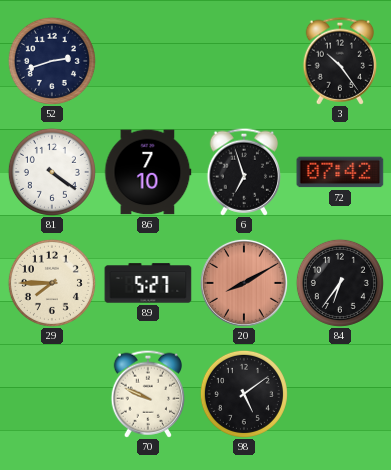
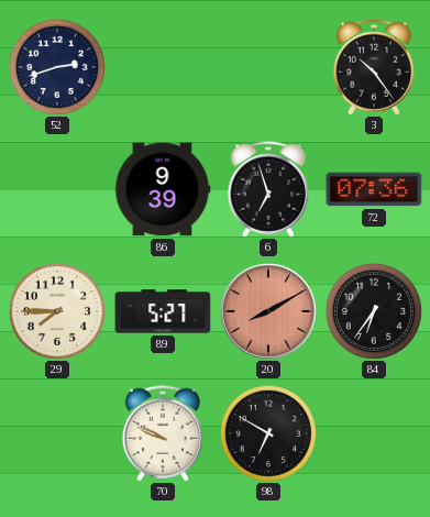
81: 4:21 -> none
86: 7:10 -> 9:39
72: 07:42 -> 07:36
98: 5:09 -> 6:50
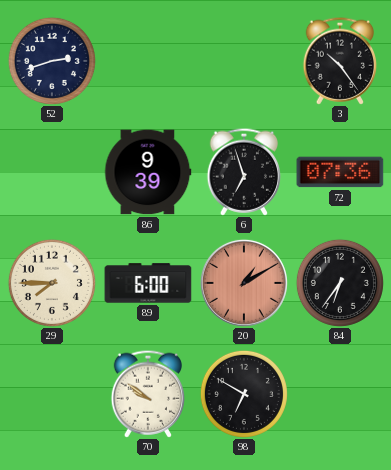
89: 5:27 -> 6:00
20: 8:10 -> 1:10
70: 9:49 -> 9:51
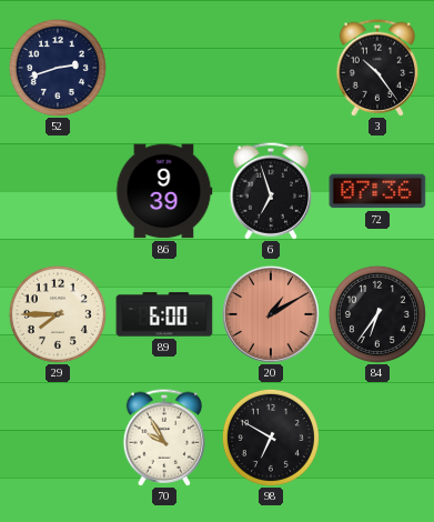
70: 9:51 -> 9:55
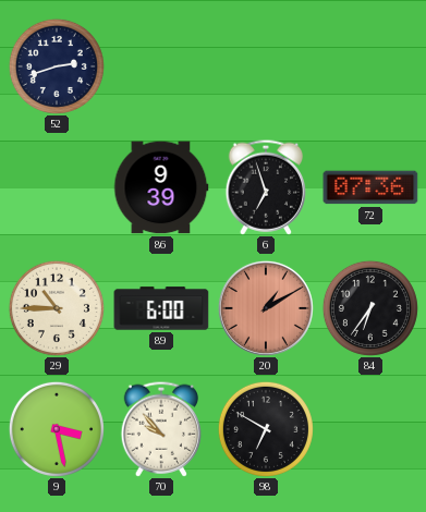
3: 10:24 -> none
29: 7:45 -> 10:45
9: none -> 3:28
70: 9:55 -> 9:53
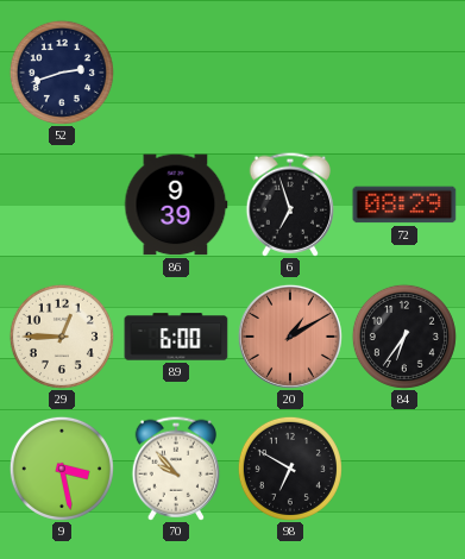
72: 07:36 -> 08:29
29: 10:45 -> 12:45
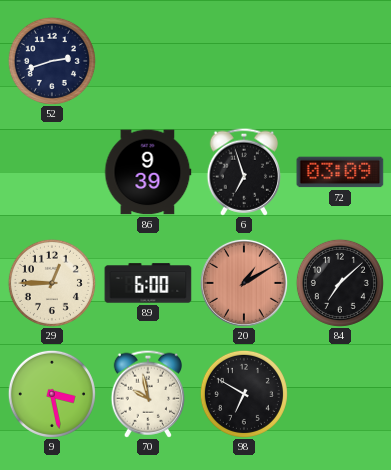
72: 08:29 -> 03:09
84: 6:36 -> 7:08
70: 9:53 -> 9:58
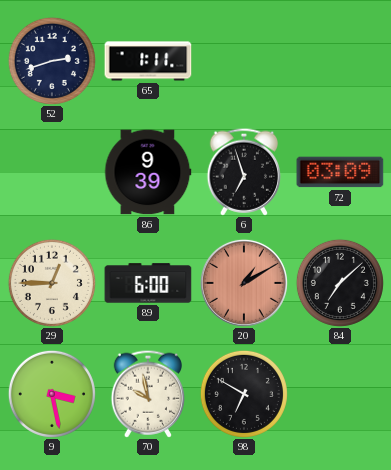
65: none -> 1:11
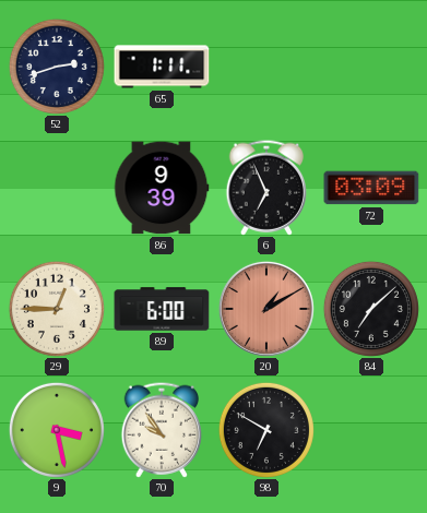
6: 6:57 -> 6:56
70: 9:58 -> 9:54
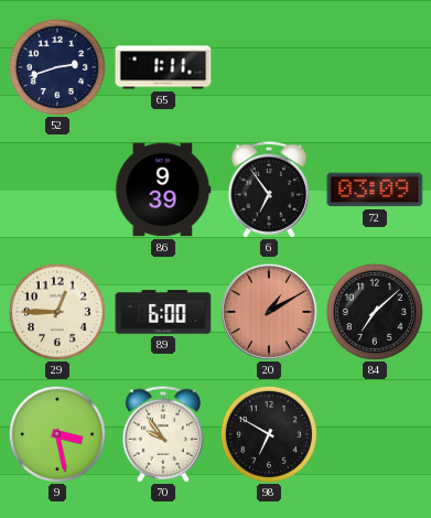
6: 6:56 -> 6:54
